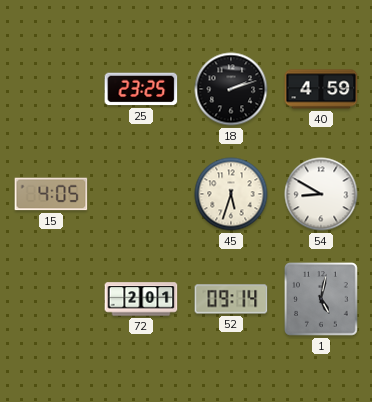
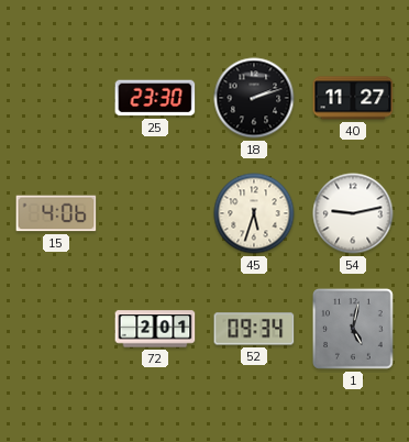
25: 23:25 -> 23:30
40: 4:59 -> 11:27
15: 4:05 -> 4:06
54: 8:50 -> 9:13
52: 09:14 -> 09:34
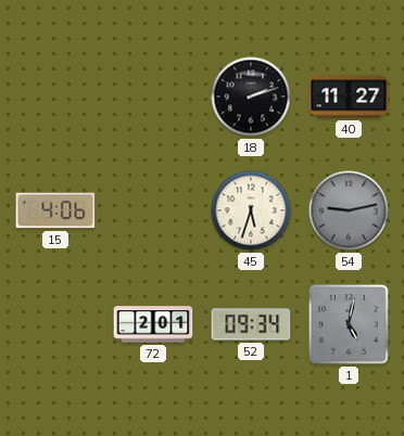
25: 23:30 -> none
54 dial: white -> grey
